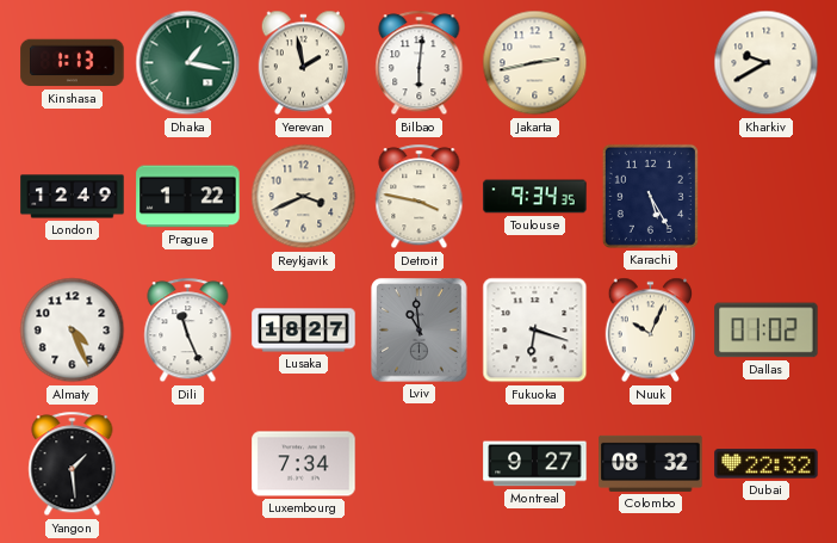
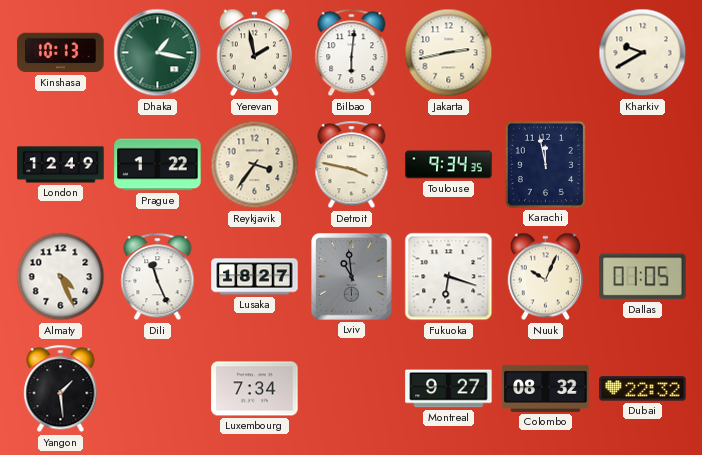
Kinshasa: 1:13 -> 10:13
Reykjavik: 3:41 -> 3:36
Karachi: 5:25 -> 11:58
Dallas: 01:02 -> 01:05
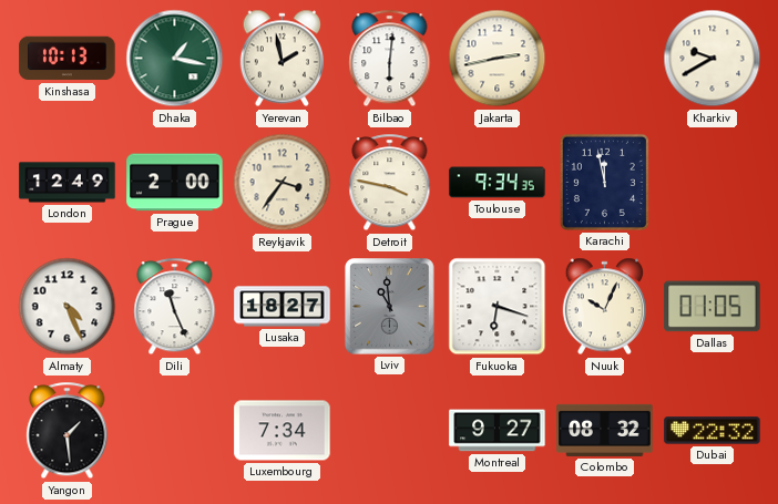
Prague: 1:22 -> 2:00
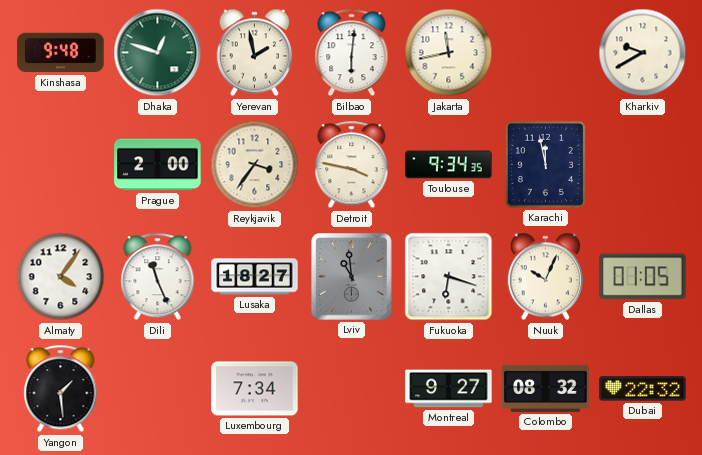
Kinshasa: 10:13 -> 9:48
Dhaka: 1:17 -> 12:48
Jakarta: 2:43 -> 11:43
London: 12:49 -> none
Almaty: 4:26 -> 4:06
